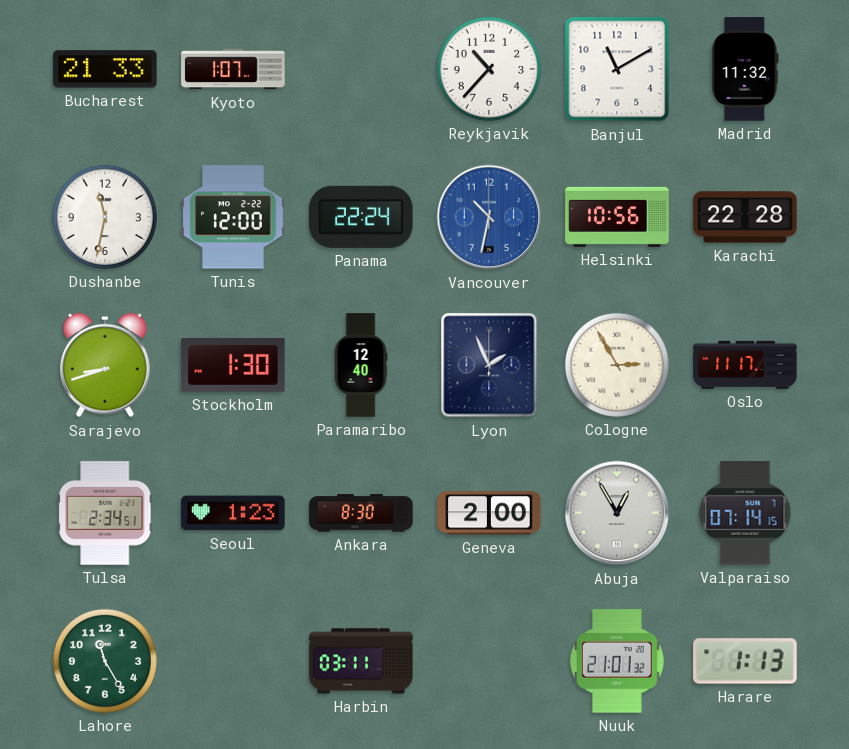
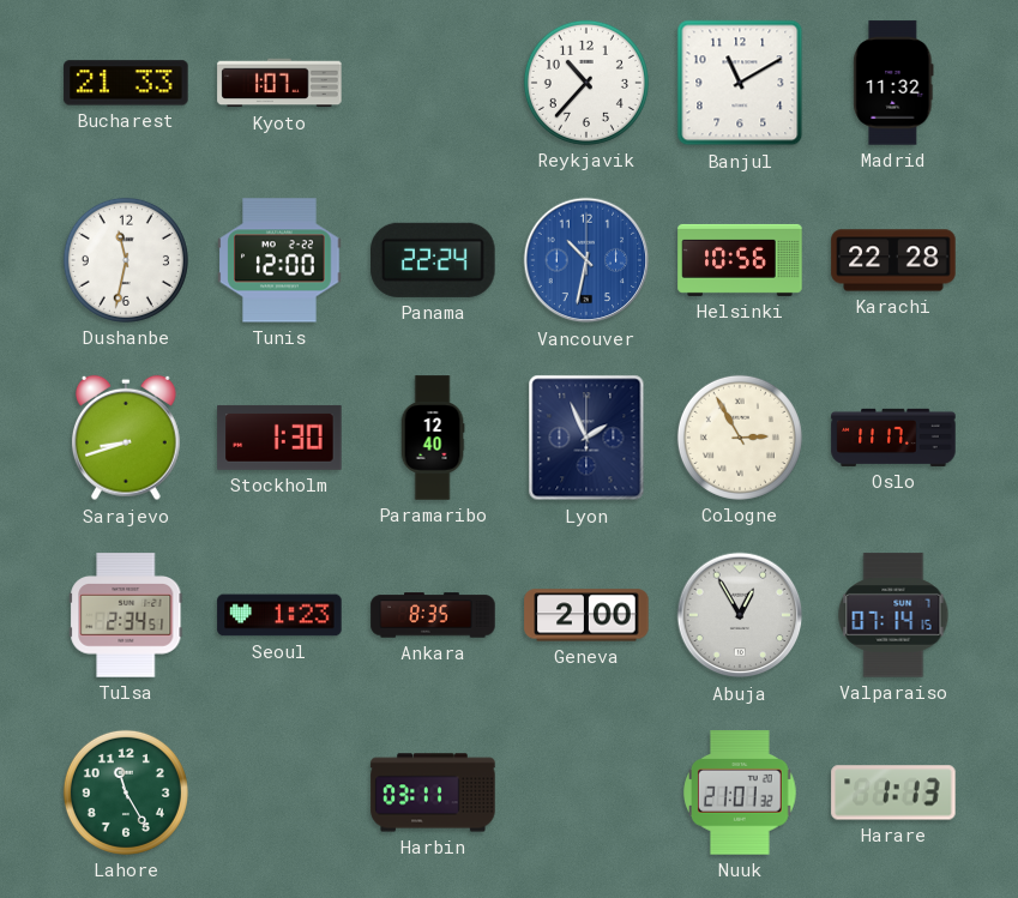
Ankara: 8:30 -> 8:35
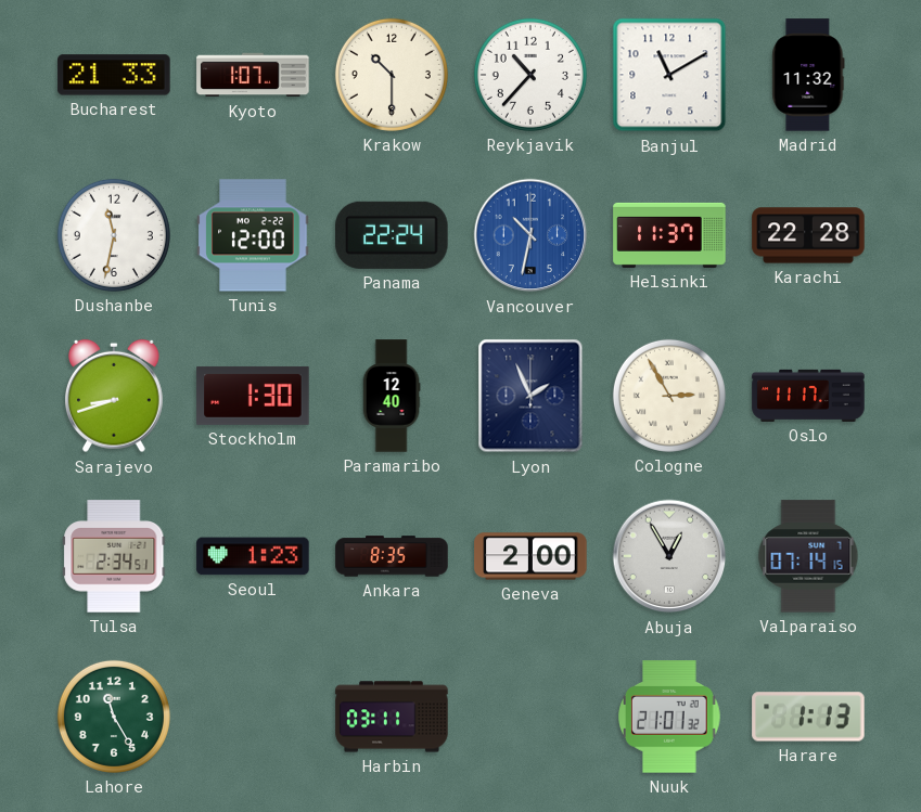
Krakow: none -> 10:30
Helsinki: 10:56 -> 11:37
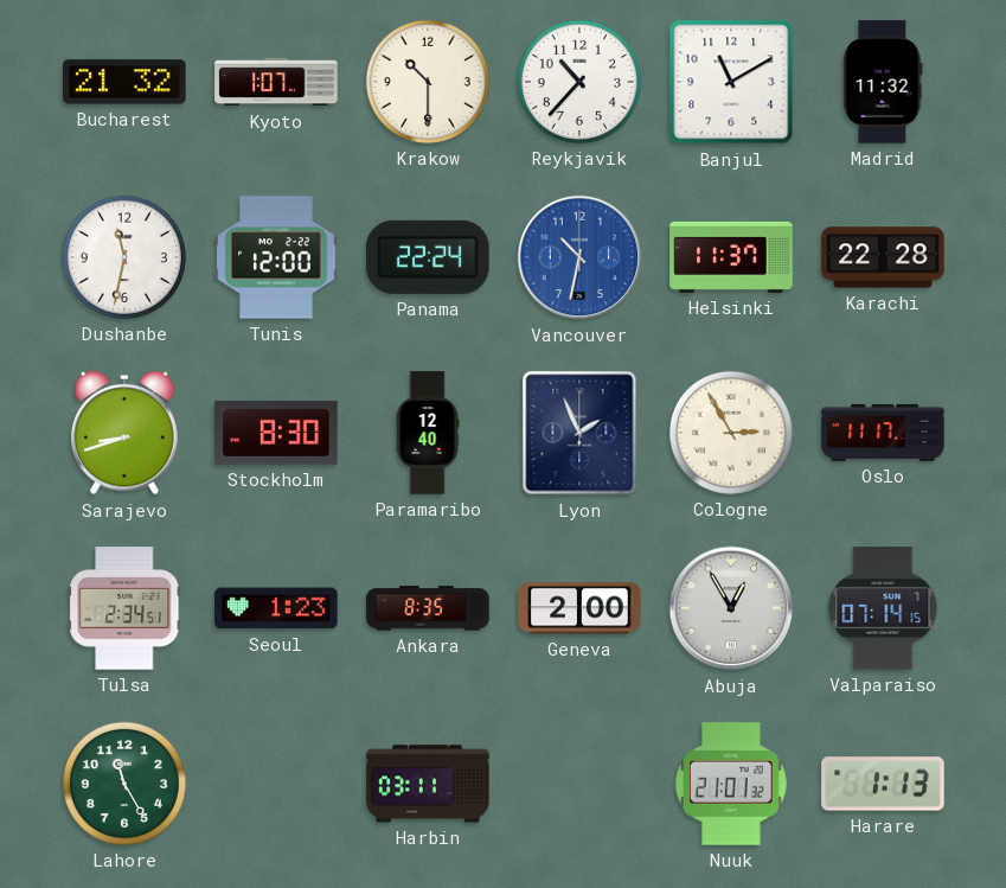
Bucharest: 21:33 -> 21:32
Stockholm: 1:30 -> 8:30
